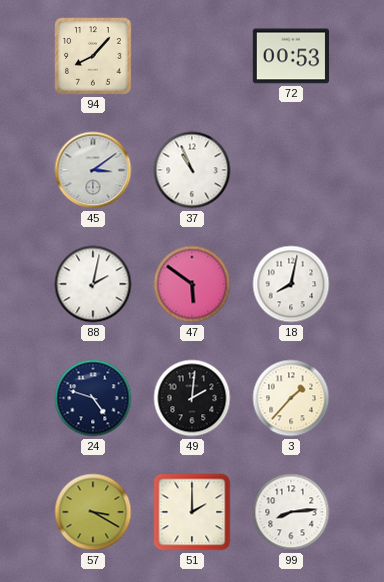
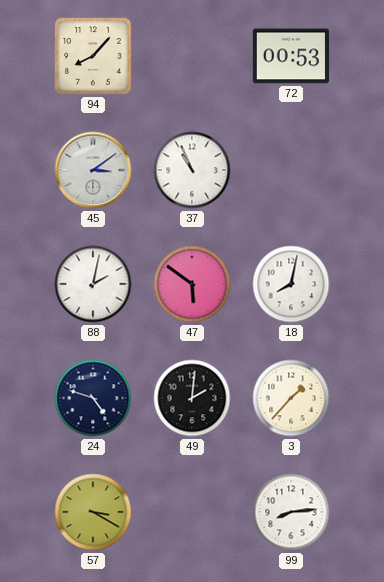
51: 2:00 -> none
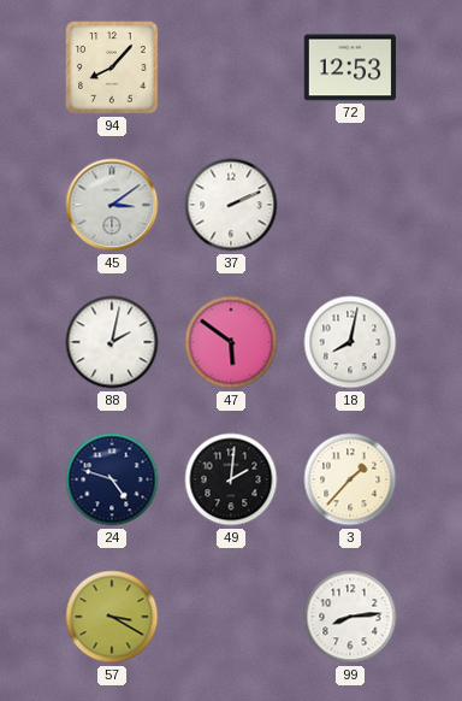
72: 00:53 -> 12:53
37: 10:56 -> 2:11
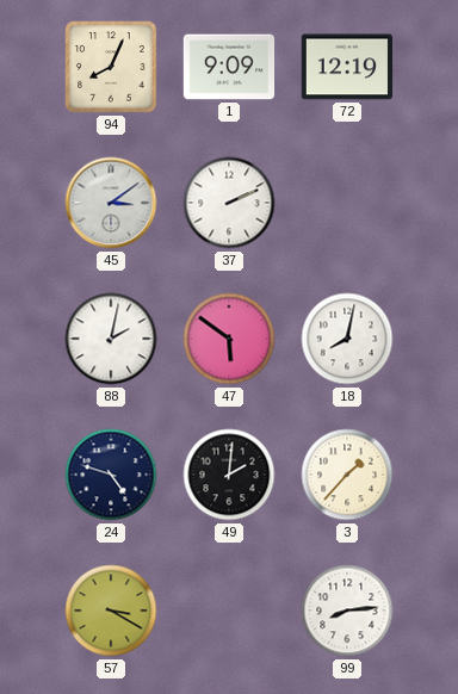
94: 8:07 -> 8:04
1: none -> 9:09
72: 12:53 -> 12:19
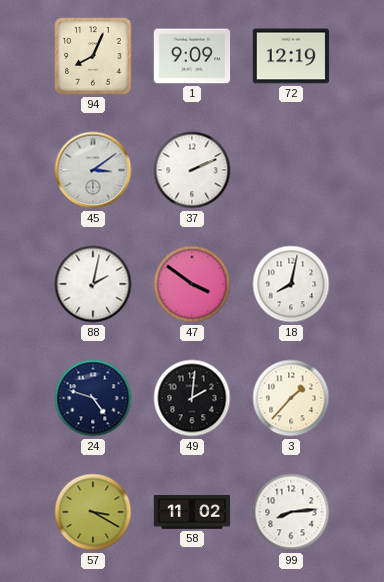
47: 5:51 -> 3:51
58: none -> 11:02
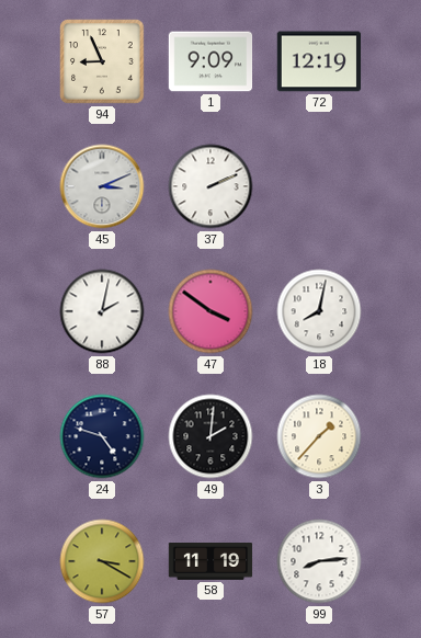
94: 8:04 -> 8:56
45: 3:09 -> 3:11
58: 11:02 -> 11:19
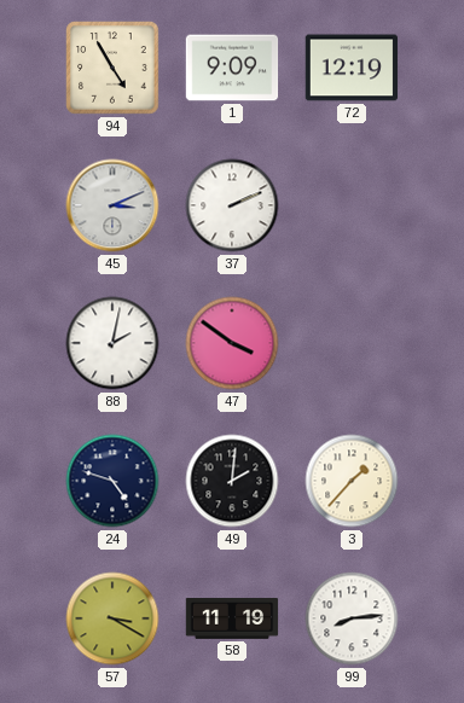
94: 8:56 -> 4:55
18: 8:02 -> none
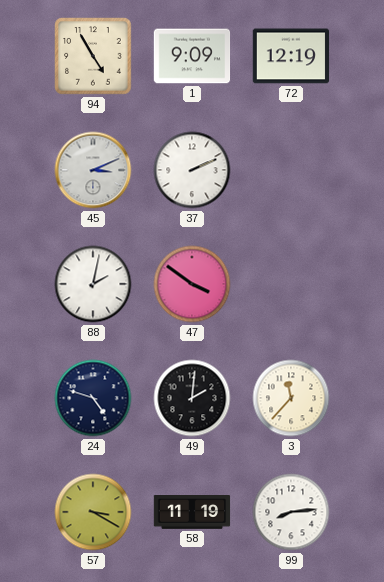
3: 1:37 -> 11:37
